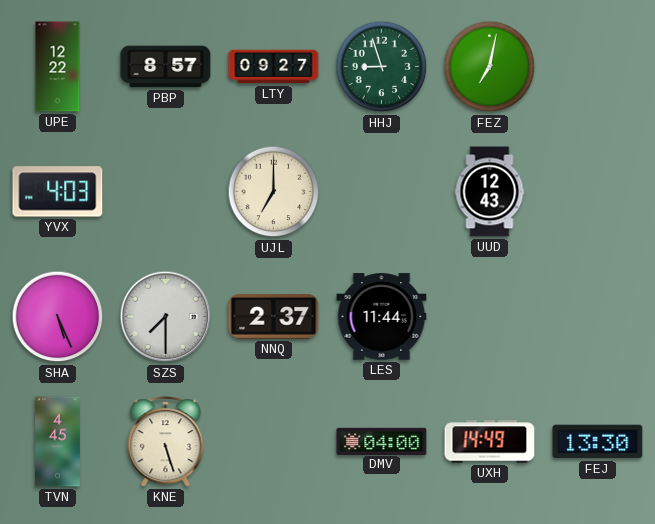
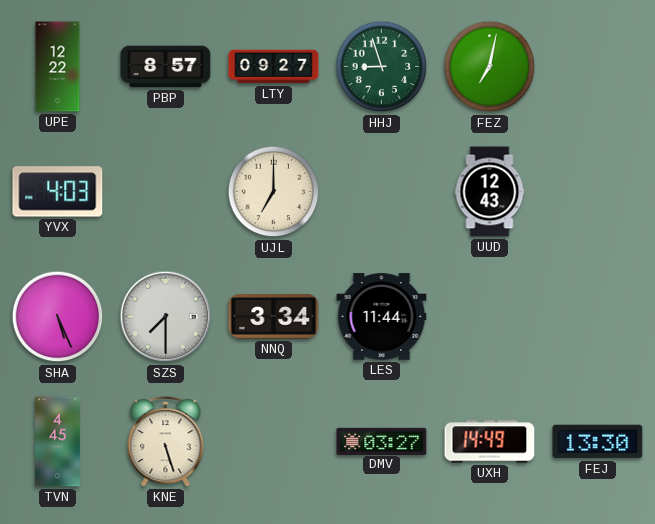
NNQ: 2:37 -> 3:34
DMV: 04:00 -> 03:27
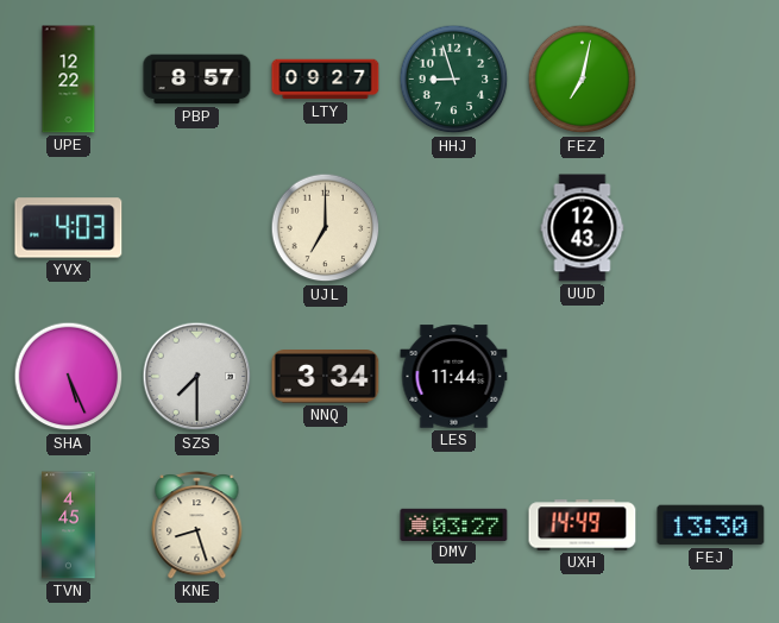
KNE: 5:27 -> 8:27
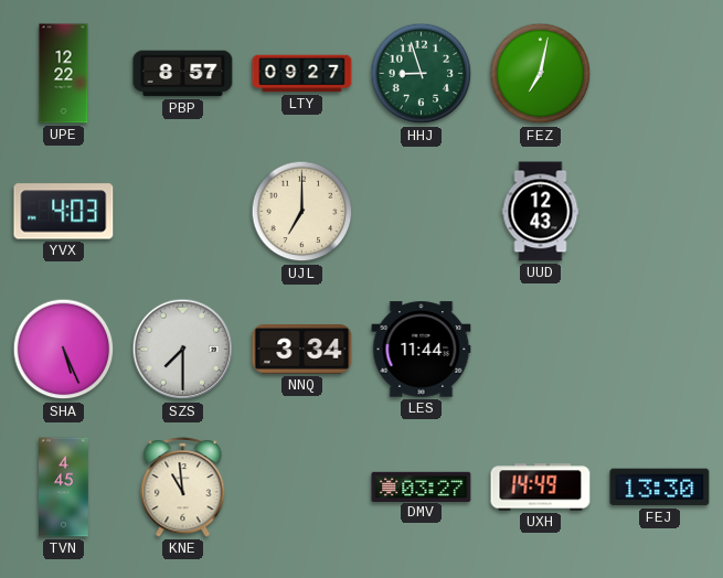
KNE: 8:27 -> 10:59
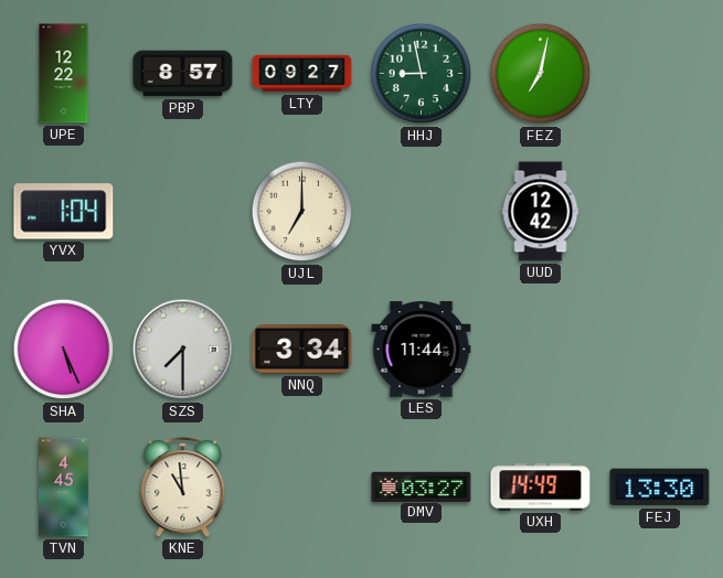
HHJ: 8:57 -> 8:58
YVX: 4:03 -> 1:04
UUD: 12:43 -> 12:42
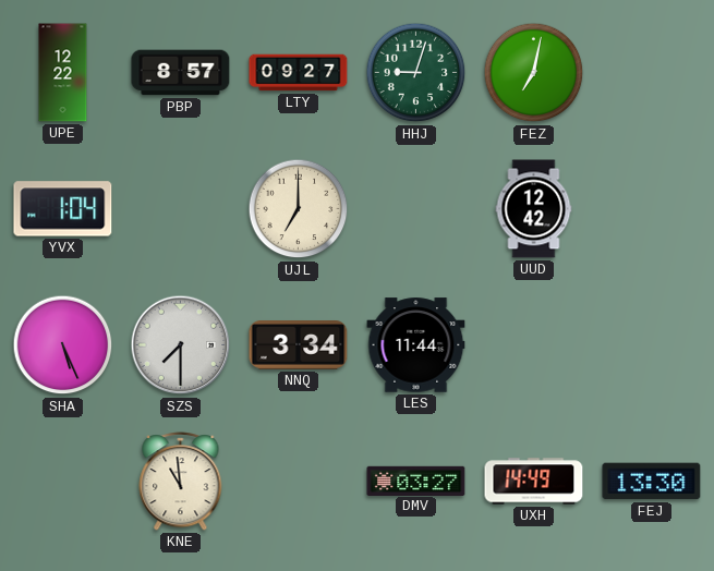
HHJ: 8:58 -> 9:03
TVN: 4:45 -> none
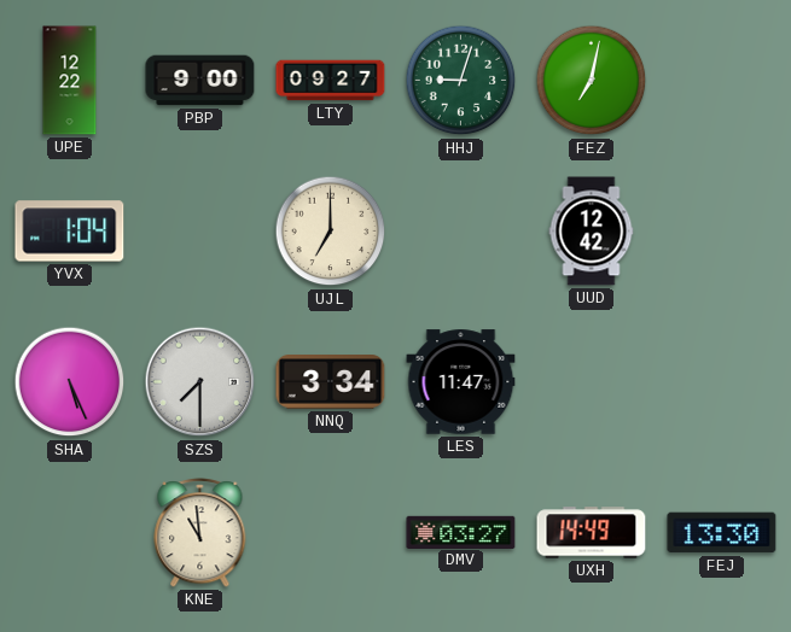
PBP: 8:57 -> 9:00
LES: 11:44 -> 11:47
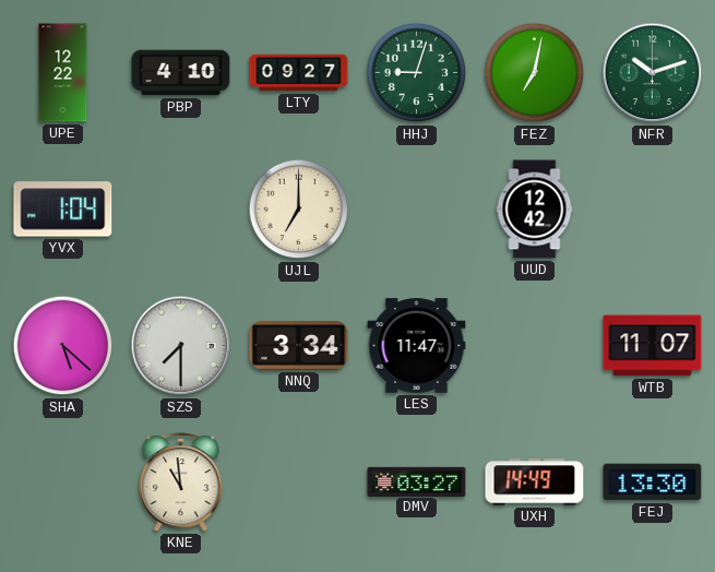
PBP: 9:00 -> 4:10
NFR: none -> 10:12
SHA: 5:26 -> 5:22
WTB: none -> 11:07
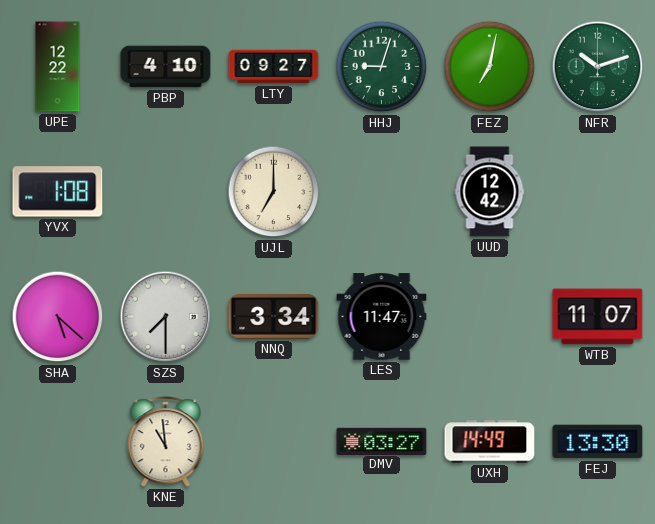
YVX: 1:04 -> 1:08
